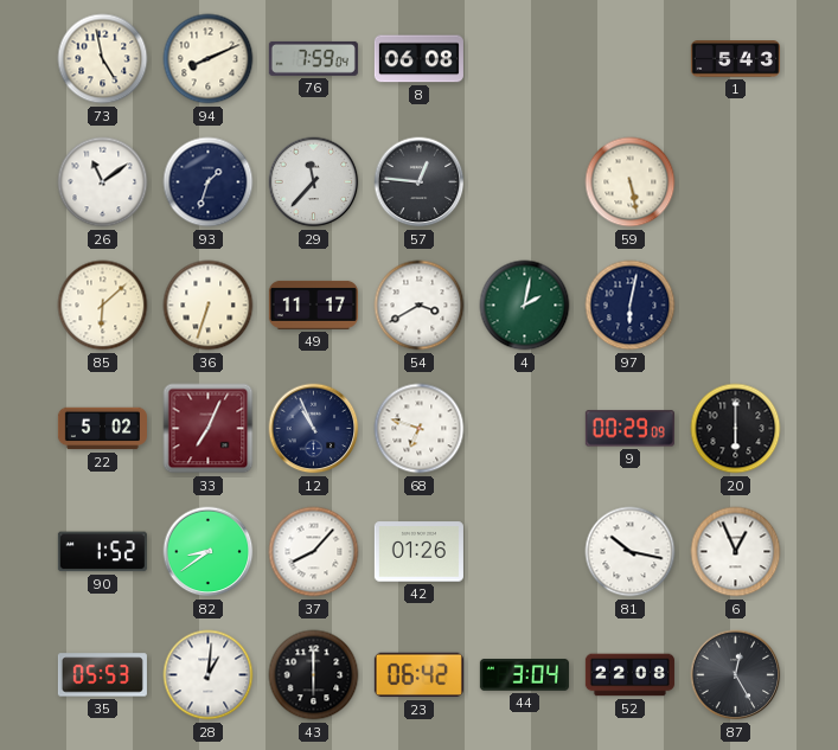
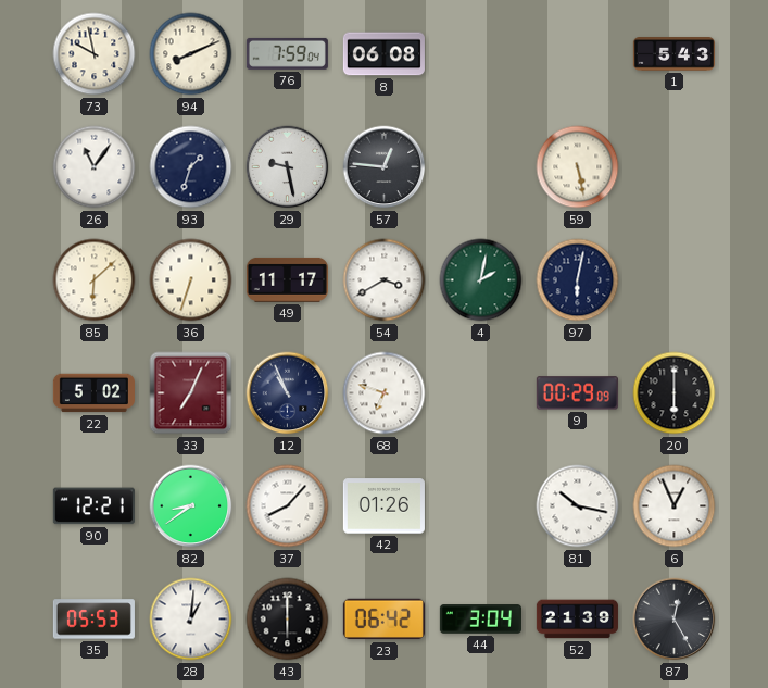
73: 4:58 -> 9:58
26: 11:09 -> 11:06
29: 11:37 -> 9:28
90: 1:52 -> 12:21
52: 22:08 -> 21:39
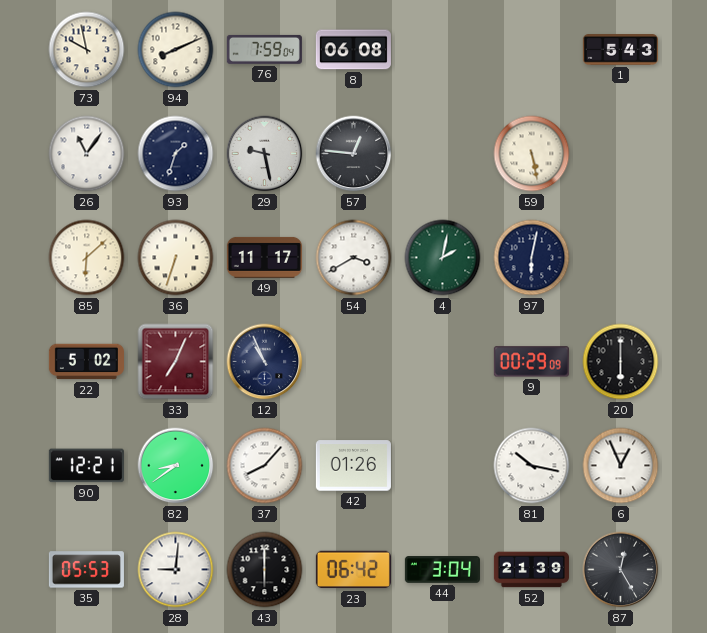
68: 6:48 -> none
28: 1:01 -> 9:01
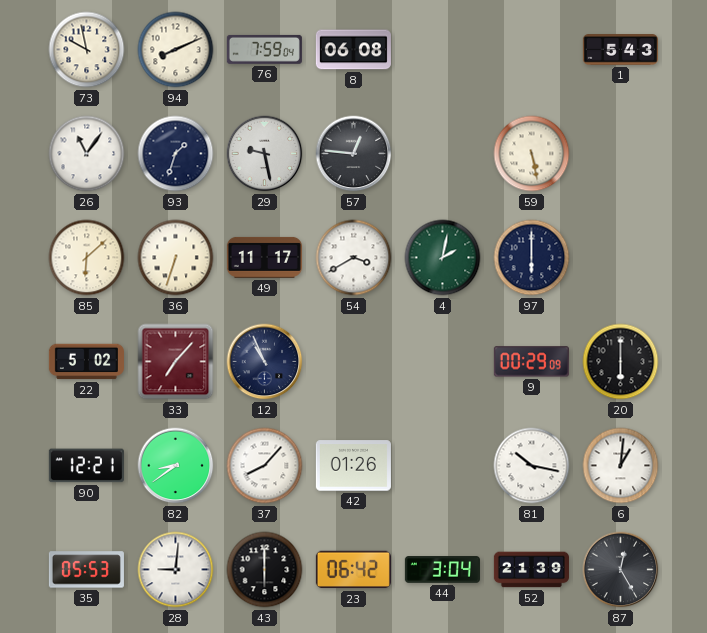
97: 6:02 -> 6:00
33: 7:04 -> 7:07
6: 12:56 -> 1:01
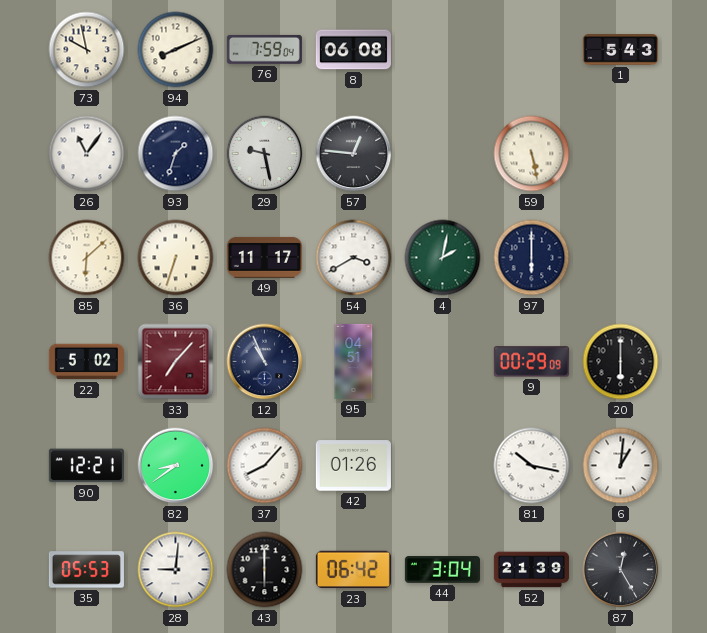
95: none -> 04:51
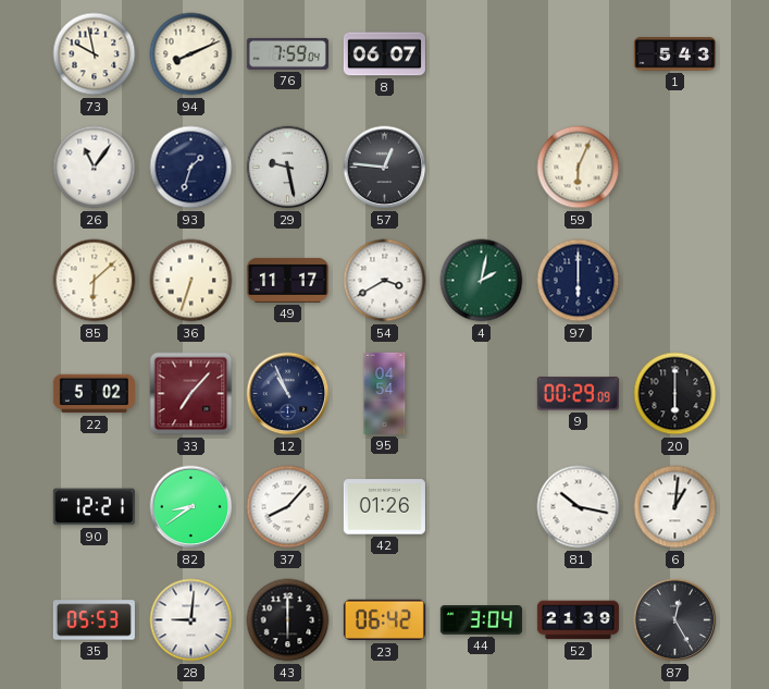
8: 06:08 -> 06:07
59: 5:28 -> 6:04
95: 04:51 -> 04:54
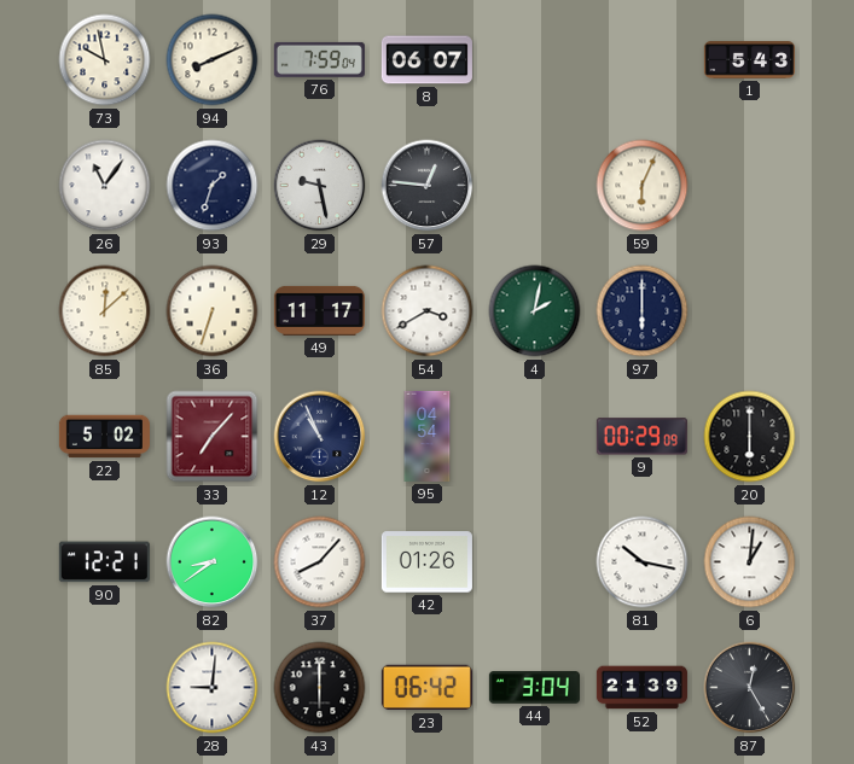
85: 6:08 -> 12:08
35: 05:53 -> none
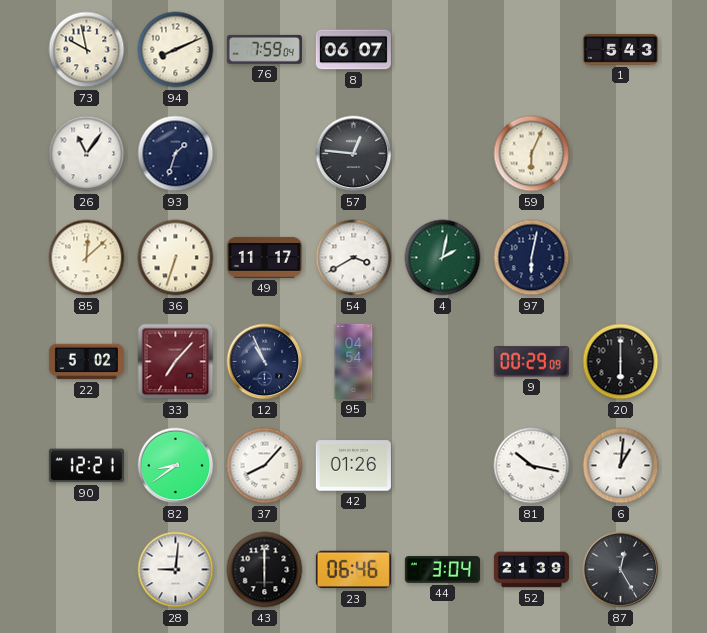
29: 9:28 -> none
97: 6:00 -> 6:02
23: 06:42 -> 06:46
